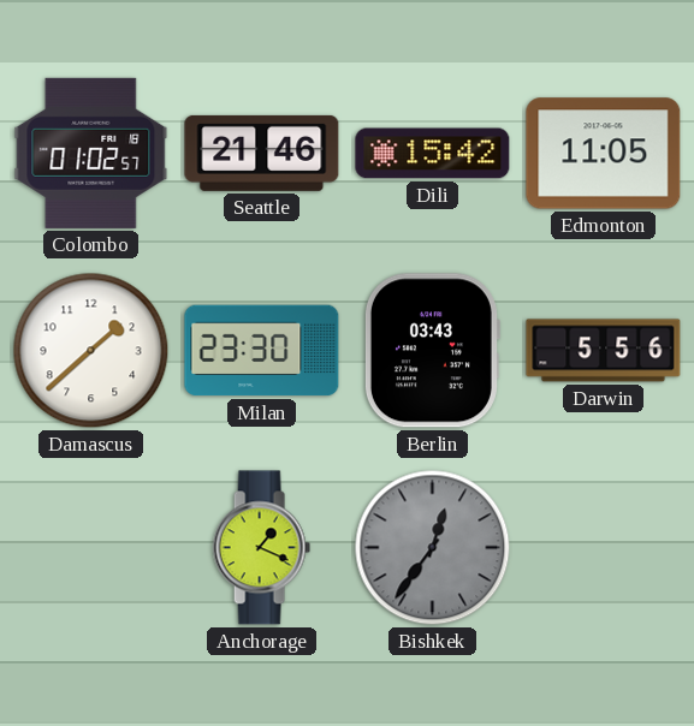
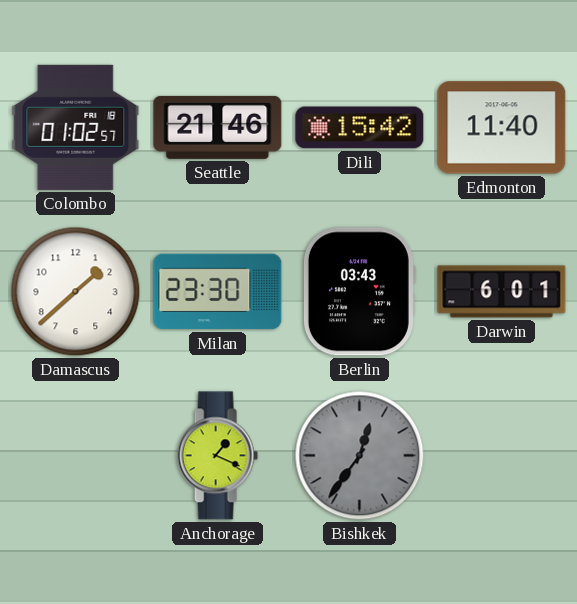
Edmonton: 11:05 -> 11:40
Darwin: 5:56 -> 6:01
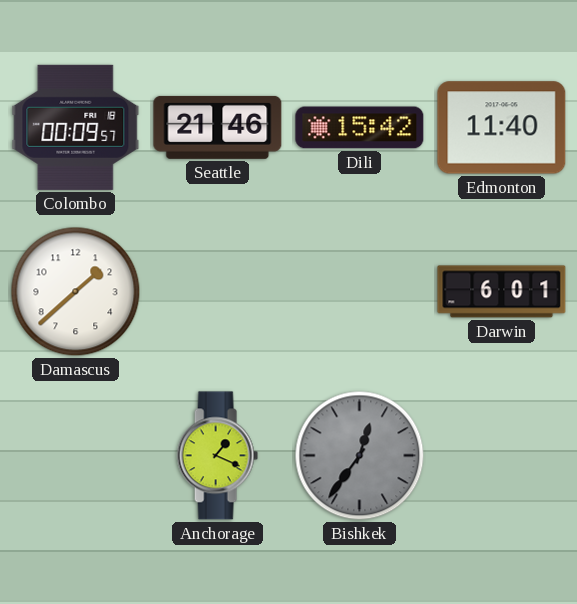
Colombo: 01:02 -> 00:09
Milan: 23:30 -> none
Berlin: 03:43 -> none
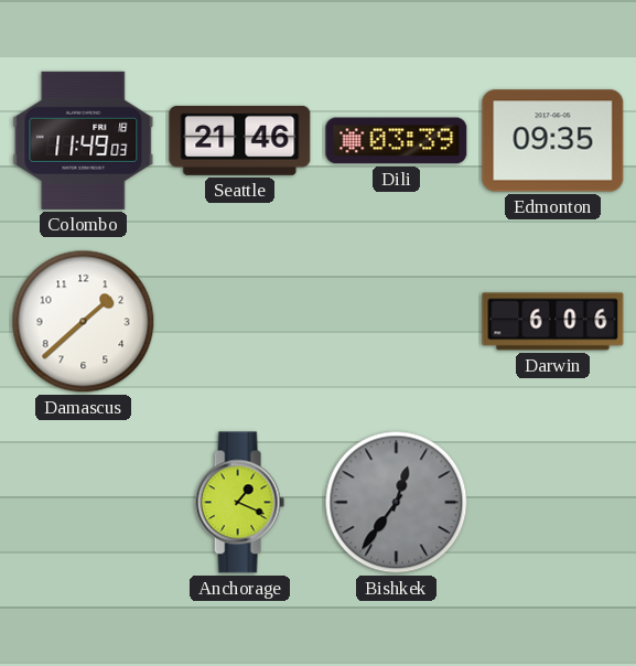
Colombo: 00:09 -> 11:49
Dili: 15:42 -> 03:39
Edmonton: 11:40 -> 09:35
Darwin: 6:01 -> 6:06
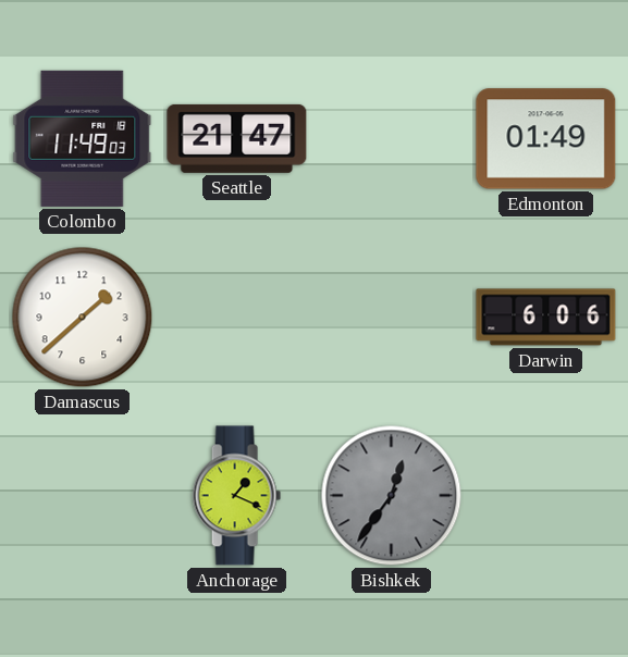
Seattle: 21:46 -> 21:47
Dili: 03:39 -> none
Edmonton: 09:35 -> 01:49
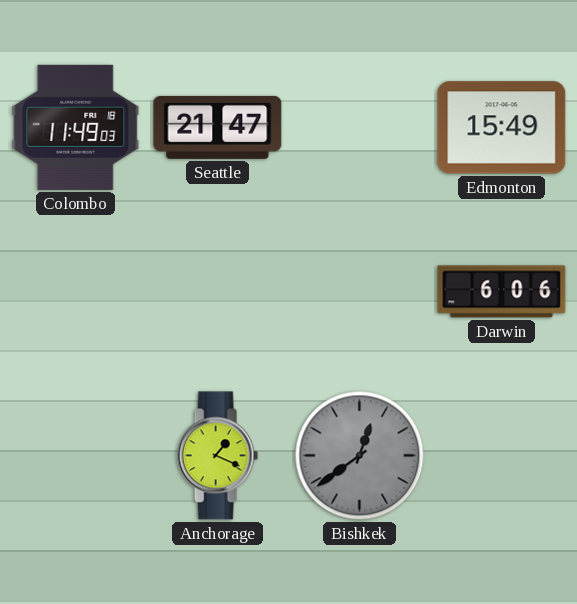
Edmonton: 01:49 -> 15:49
Damascus: 1:38 -> none
Bishkek: 12:36 -> 12:39
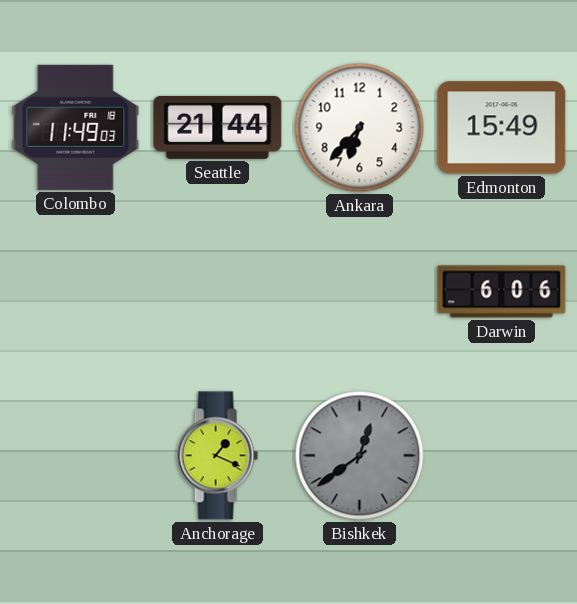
Seattle: 21:47 -> 21:44
Ankara: none -> 6:37
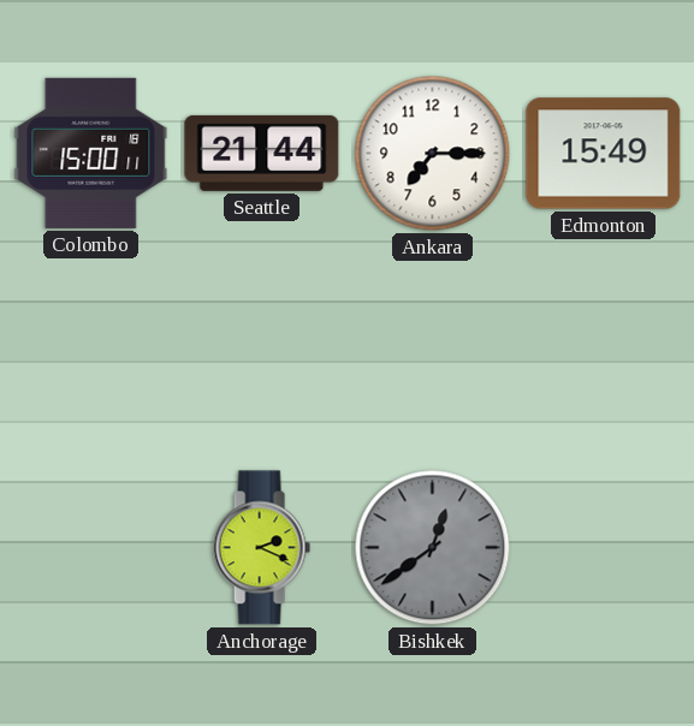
Colombo: 11:49 -> 15:00
Ankara: 6:37 -> 7:15
Darwin: 6:06 -> none
Anchorage: 1:19 -> 2:19
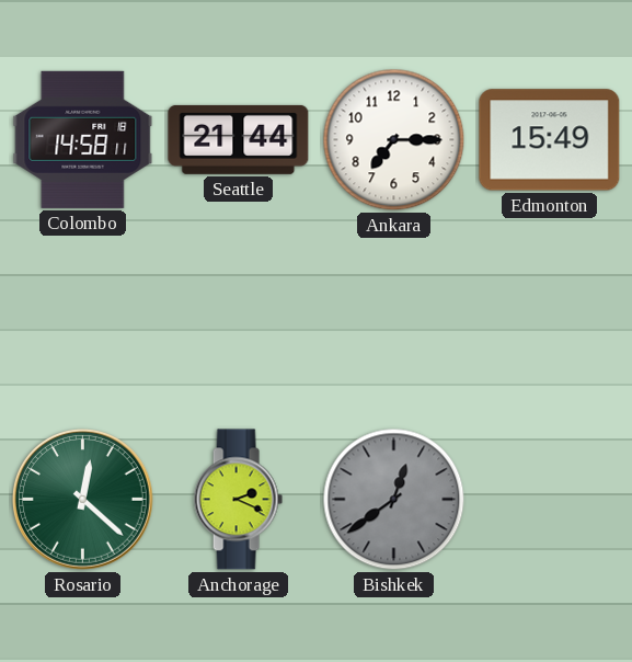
Colombo: 15:00 -> 14:58
Rosario: none -> 12:22
